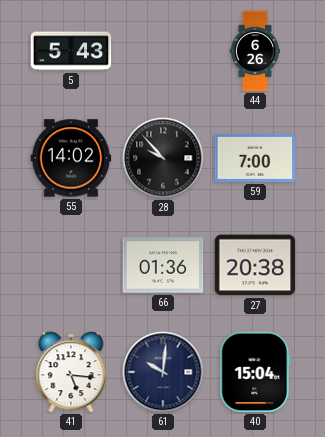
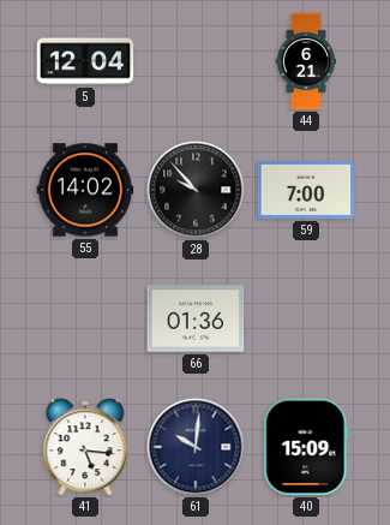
5: 5:43 -> 12:04
44: 6:26 -> 6:21
27: 20:38 -> none
40: 15:04 -> 15:09
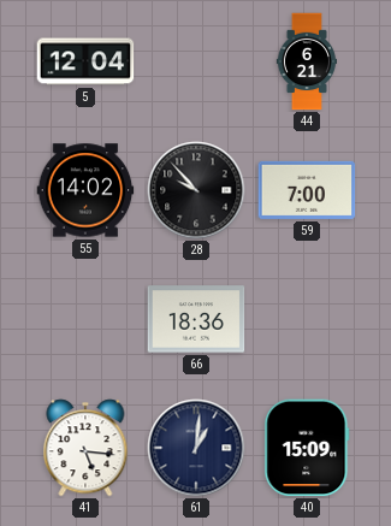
66: 01:36 -> 18:36
61: 10:01 -> 1:01
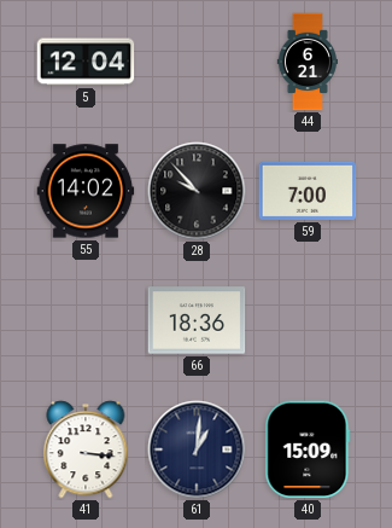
41: 5:16 -> 3:16
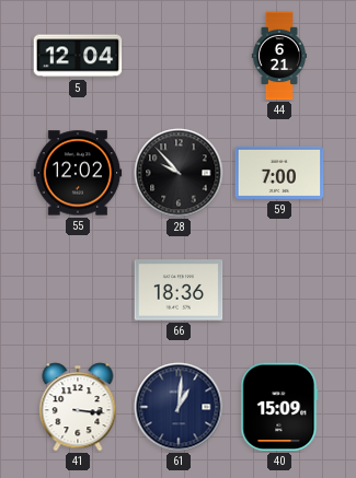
55: 14:02 -> 12:02
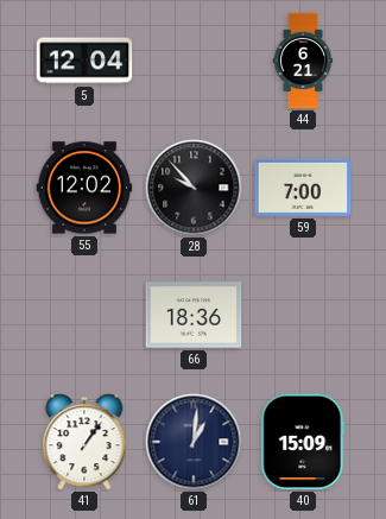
41: 3:16 -> 1:06
